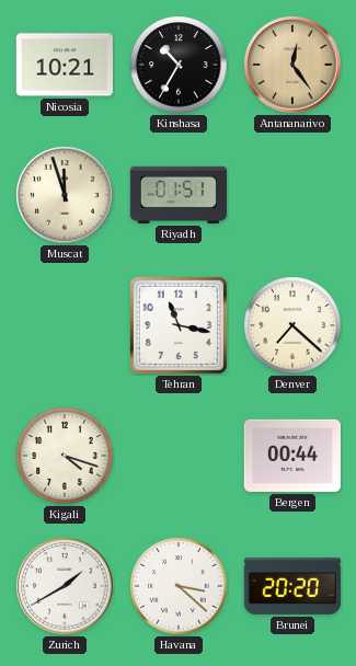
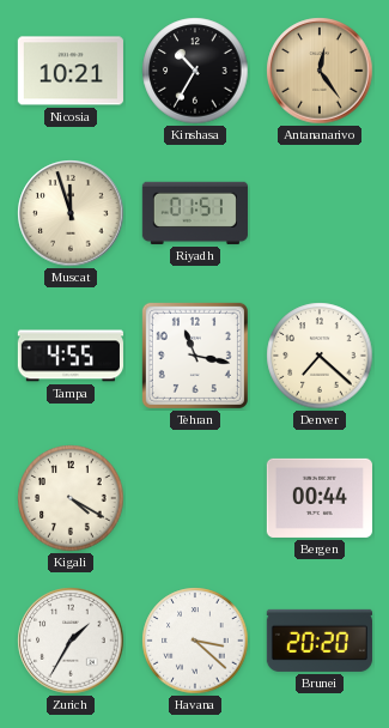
Tampa: none -> 4:55
Kigali: 4:18 -> 4:20
Zurich: 1:40 -> 1:35
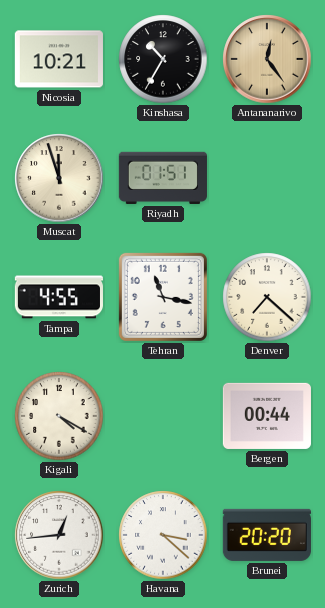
Zurich: 1:35 -> 12:44
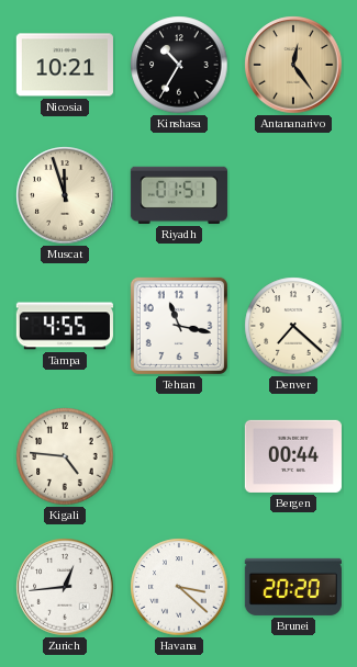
Kigali: 4:20 -> 4:46
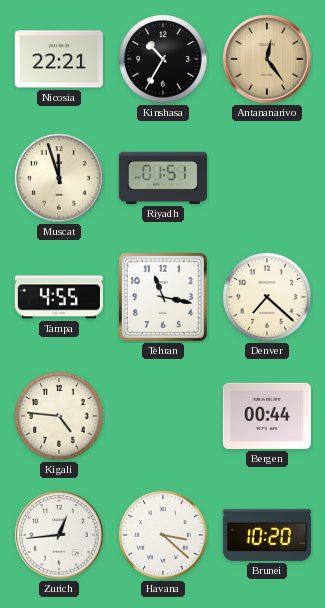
Nicosia: 10:21 -> 22:21
Brunei: 20:20 -> 10:20
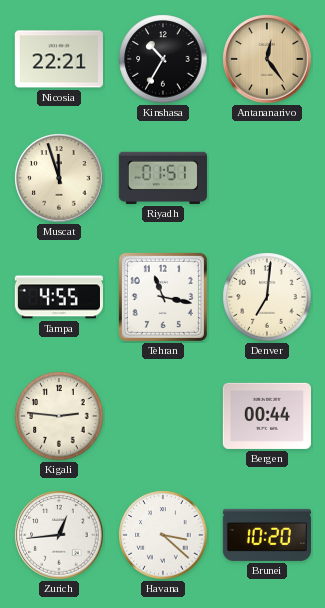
Denver: 7:22 -> 7:01
Kigali: 4:46 -> 2:46
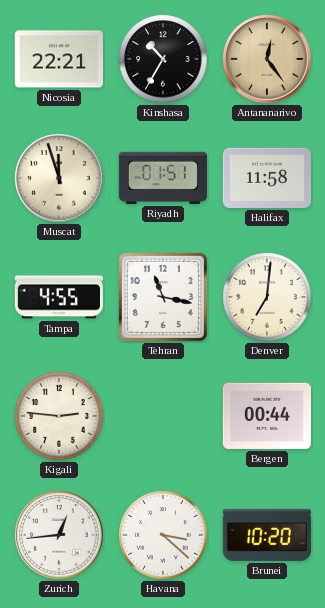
Halifax: none -> 11:58
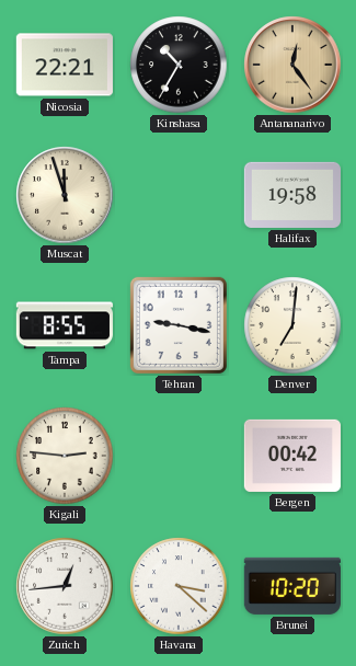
Riyadh: 01:51 -> none
Halifax: 11:58 -> 19:58
Tampa: 4:55 -> 8:55
Tehran: 11:17 -> 9:17
Bergen: 00:44 -> 00:42
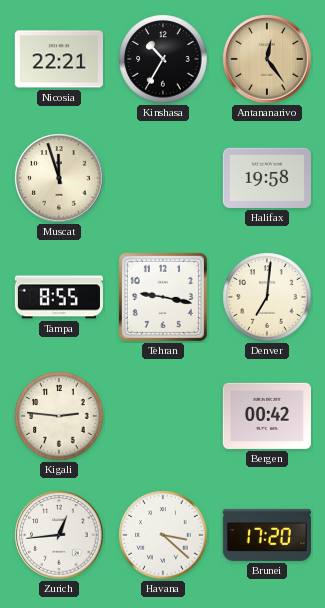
Brunei: 10:20 -> 17:20
